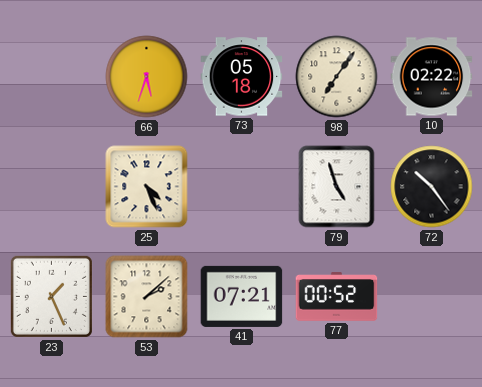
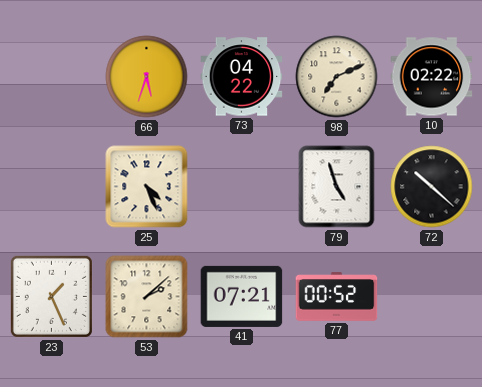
73: 05:18 -> 04:22
98: 7:06 -> 7:11
72: 10:24 -> 10:22
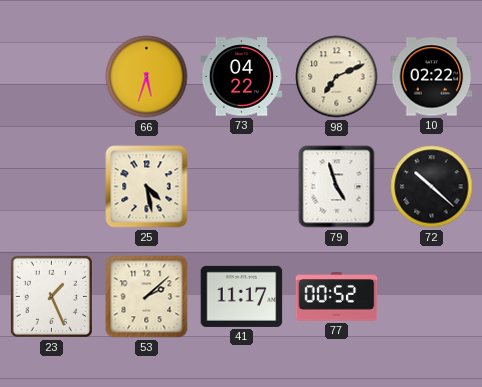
25: 4:26 -> 4:28
41: 07:21 -> 11:17
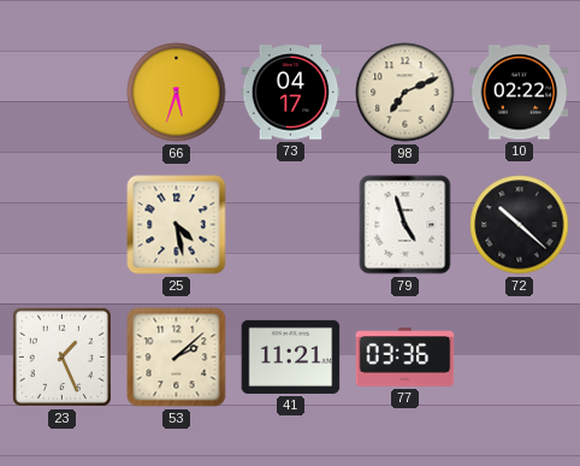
73: 04:22 -> 04:17
41: 11:17 -> 11:21
77: 00:52 -> 03:36
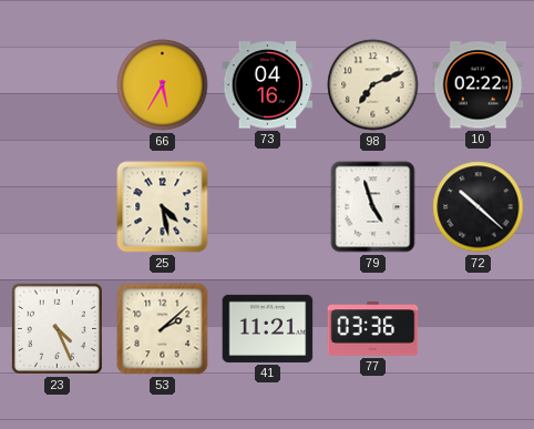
66: 5:33 -> 5:35
73: 04:17 -> 04:16
23: 1:26 -> 4:26
